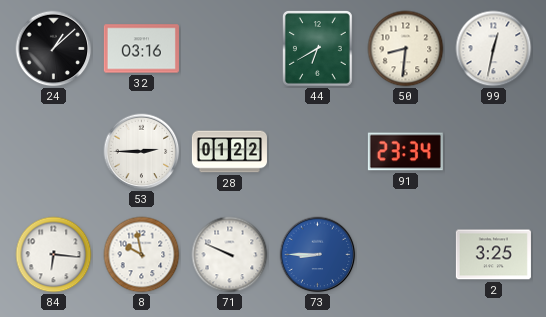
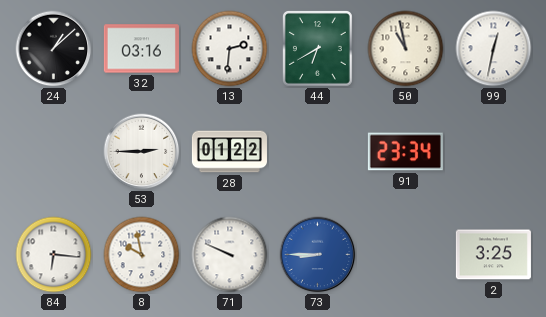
13: none -> 2:31
50: 8:31 -> 10:58
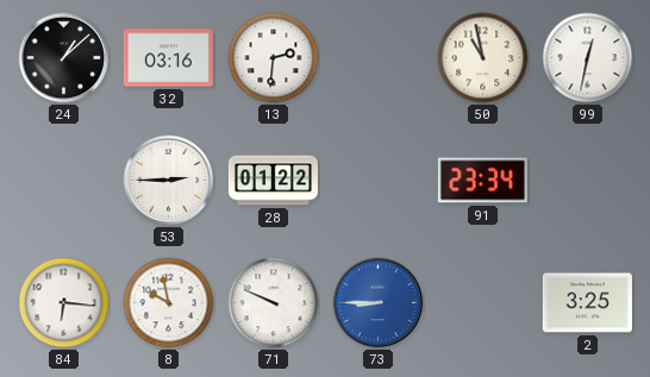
44: 6:40 -> none
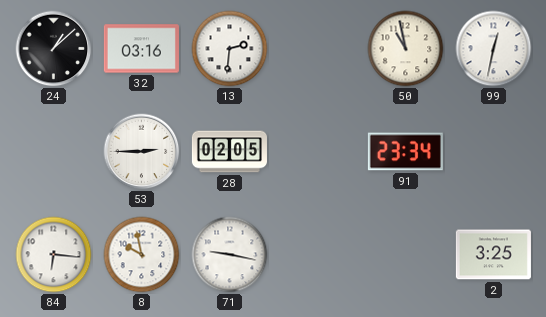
28: 01:22 -> 02:05
71: 9:49 -> 9:17
73: 8:45 -> none
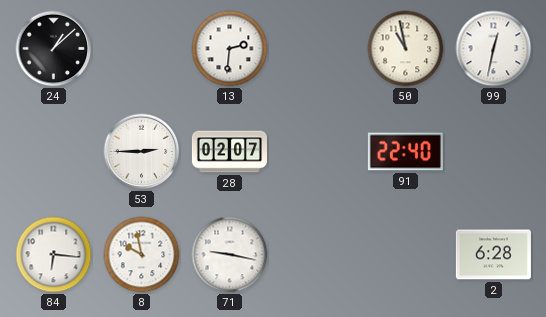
32: 03:16 -> none
28: 02:05 -> 02:07
91: 23:34 -> 22:40
2: 3:25 -> 6:28
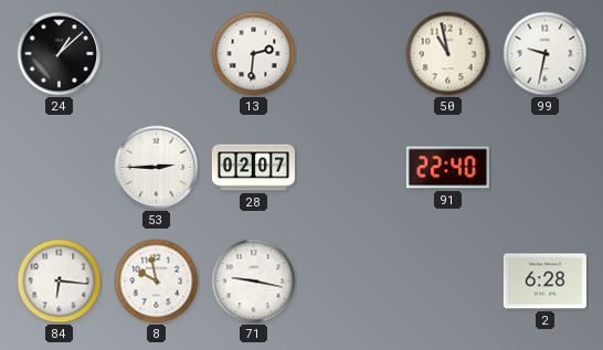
99: 12:32 -> 9:32
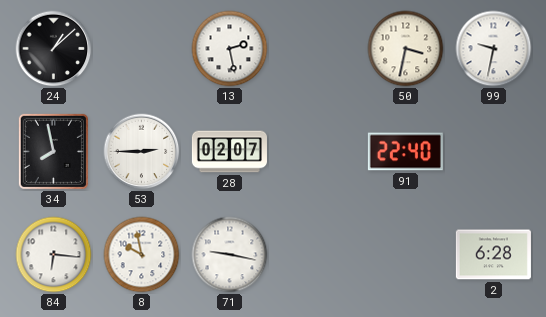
13: 2:31 -> 2:28
50: 10:58 -> 3:32
34: none -> 7:58
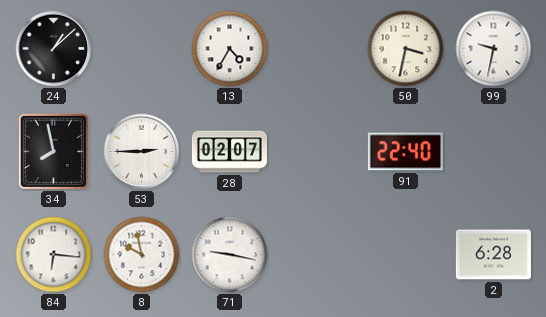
13: 2:28 -> 4:35
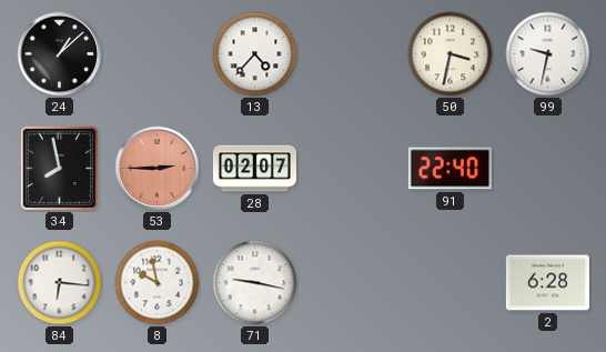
13: 4:35 -> 4:37
53 dial: white -> salmon
